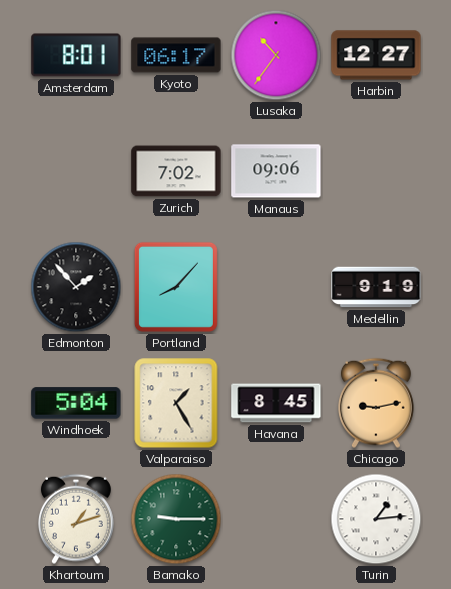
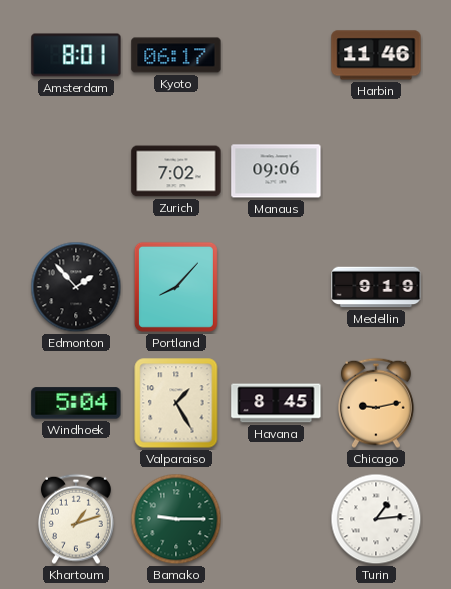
Lusaka: 10:36 -> none
Harbin: 12:27 -> 11:46
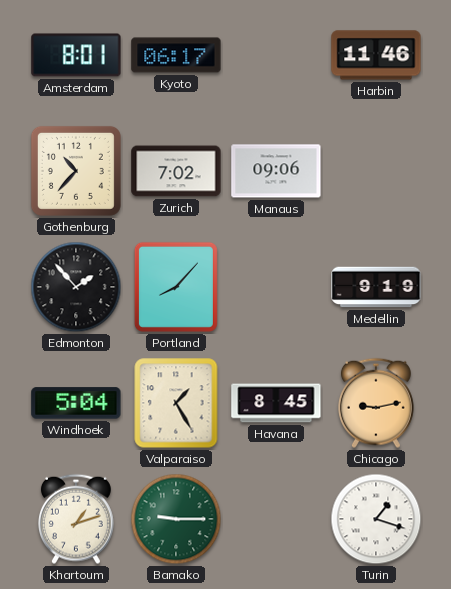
Gothenburg: none -> 10:37
Turin: 1:14 -> 1:18
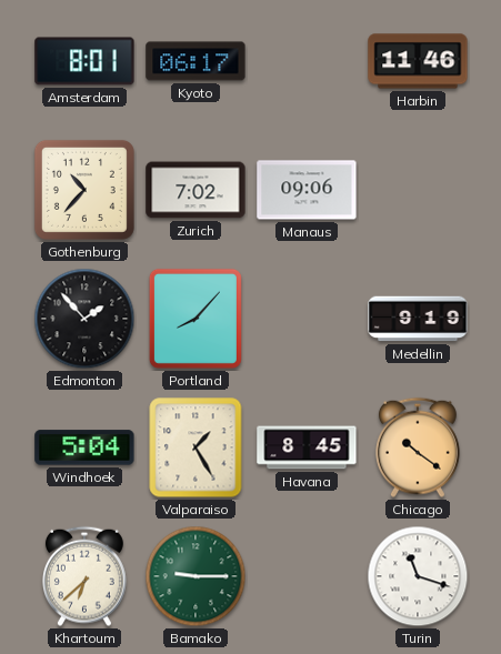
Chicago: 9:13 -> 10:21
Khartoum: 1:12 -> 6:38
Turin: 1:18 -> 11:18
